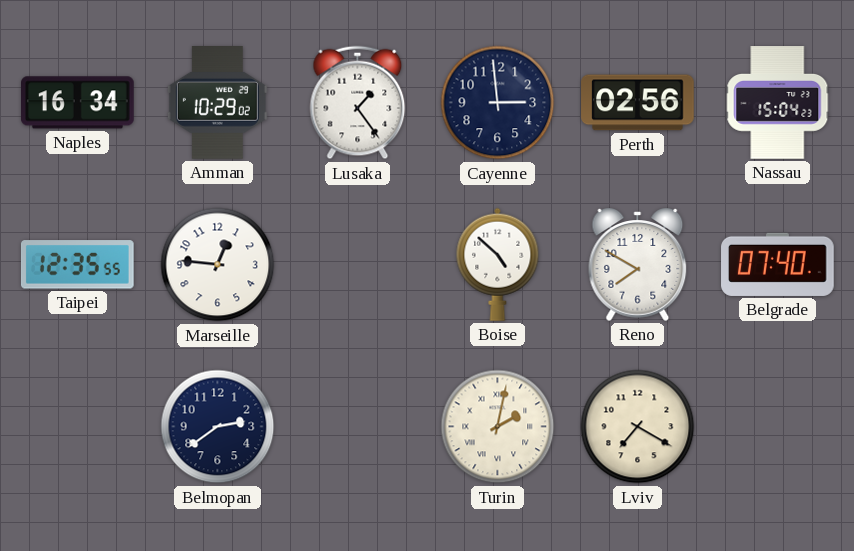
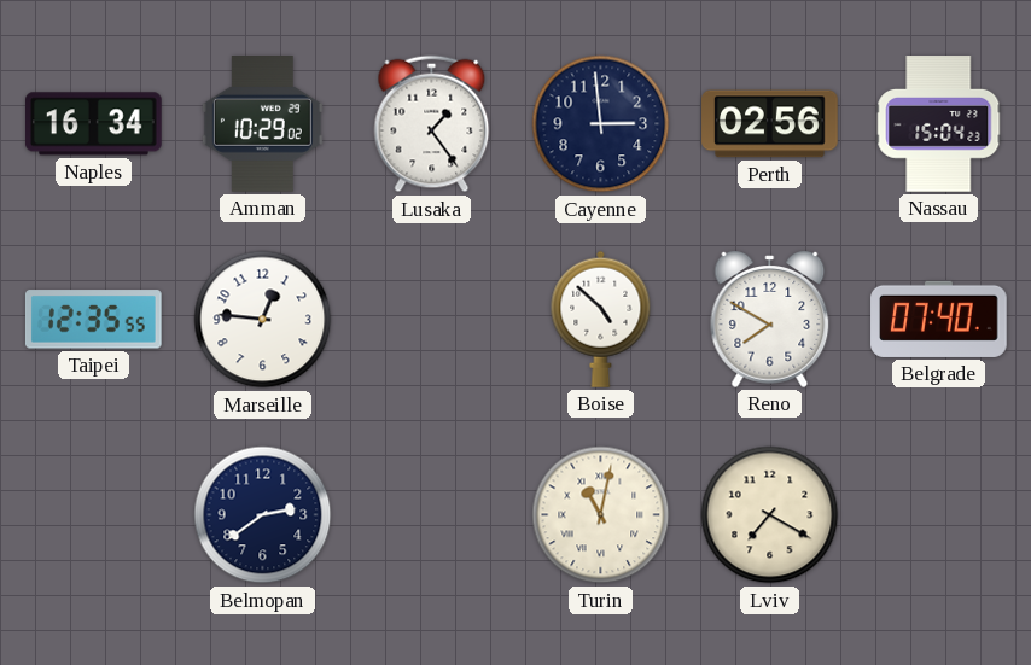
Turin: 2:02 -> 11:02
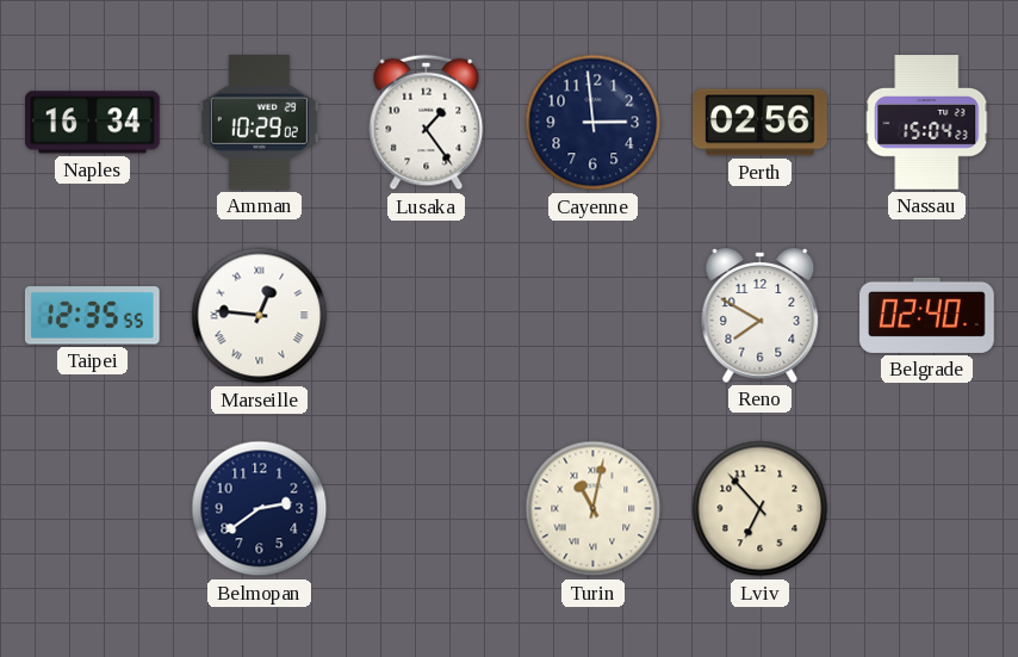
Marseille numerals: Arabic -> Roman
Boise: 4:52 -> none
Belgrade: 07:40 -> 02:40
Lviv: 7:20 -> 6:53
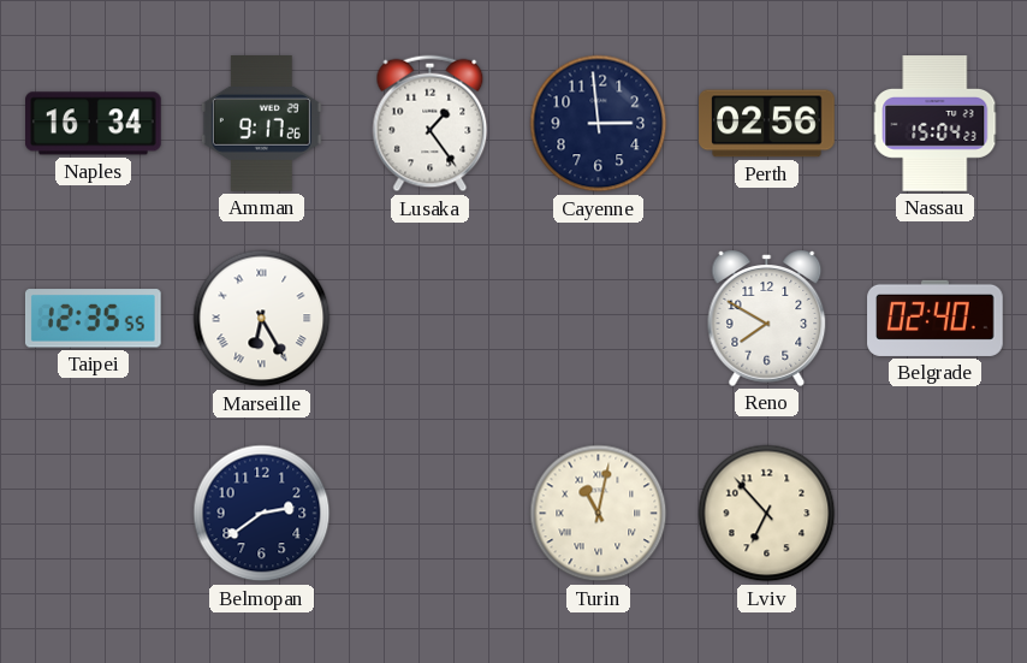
Amman: 10:29 -> 9:17
Marseille: 12:46 -> 6:25
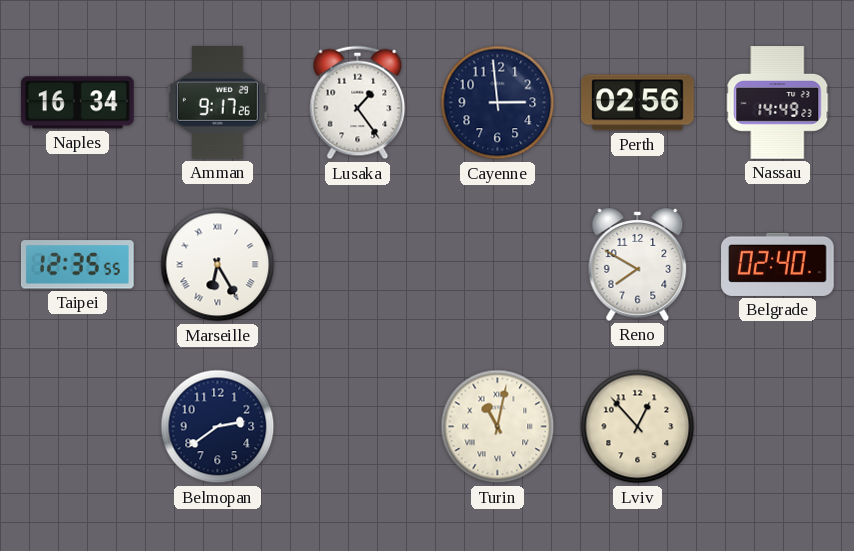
Nassau: 15:04 -> 14:49
Lviv: 6:53 -> 12:53
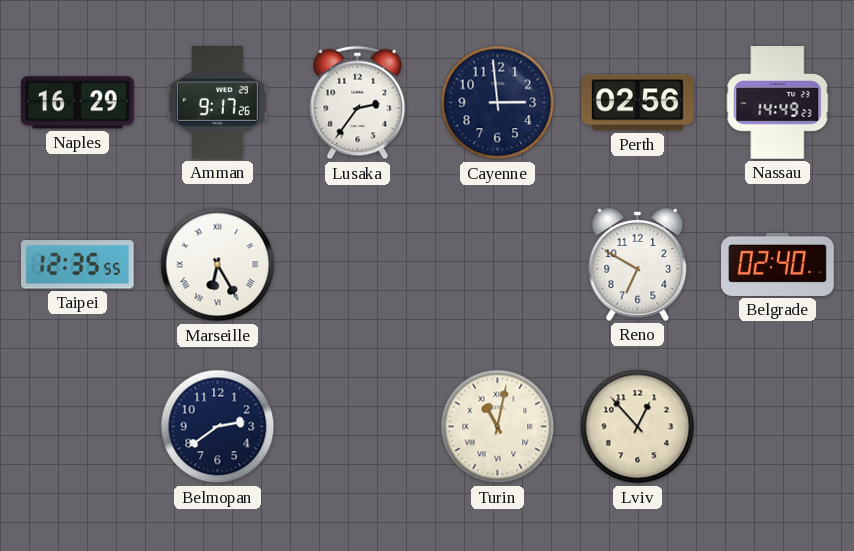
Naples: 16:34 -> 16:29
Lusaka: 1:24 -> 2:36
Reno: 7:50 -> 6:50
